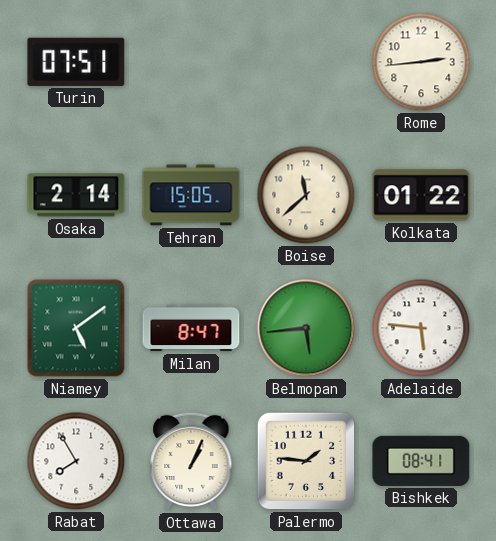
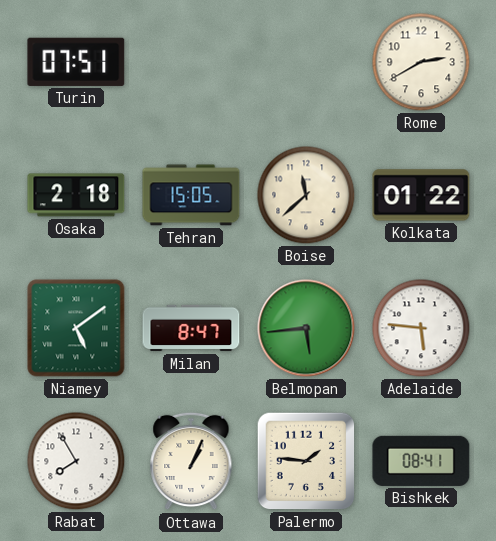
Rome: 2:44 -> 2:40
Osaka: 2:14 -> 2:18
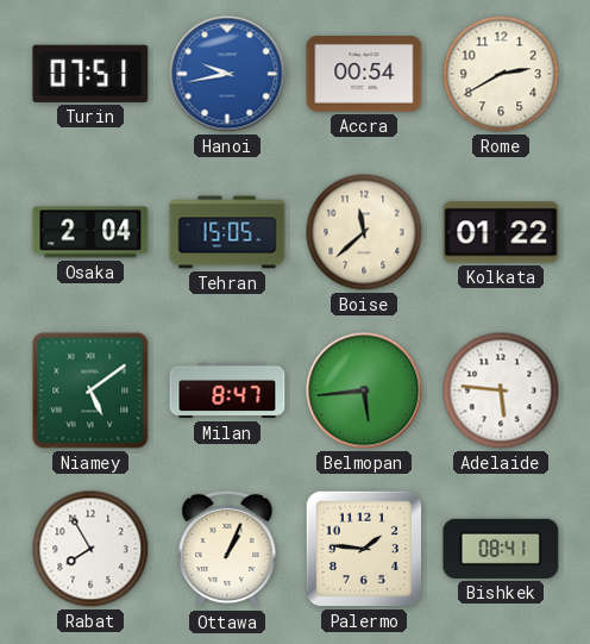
Hanoi: none -> 9:43
Accra: none -> 00:54
Osaka: 2:18 -> 2:04
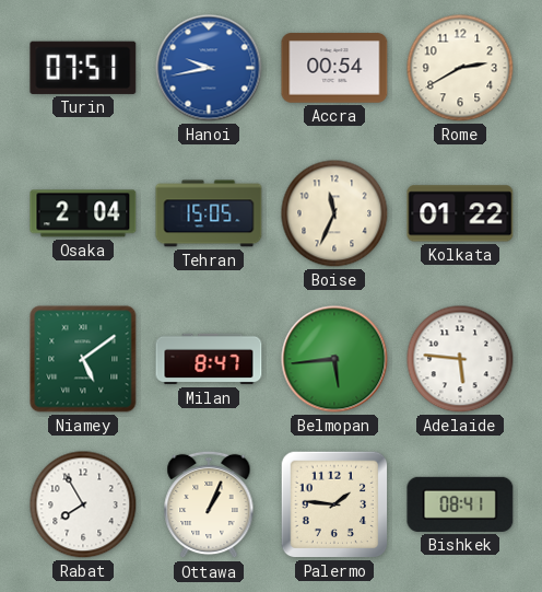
Boise: 11:38 -> 11:34
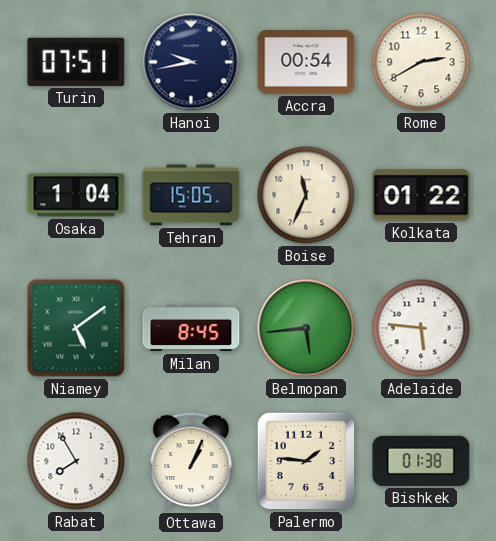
Hanoi dial: blue -> navy
Osaka: 2:04 -> 1:04
Milan: 8:47 -> 8:45
Bishkek: 08:41 -> 01:38
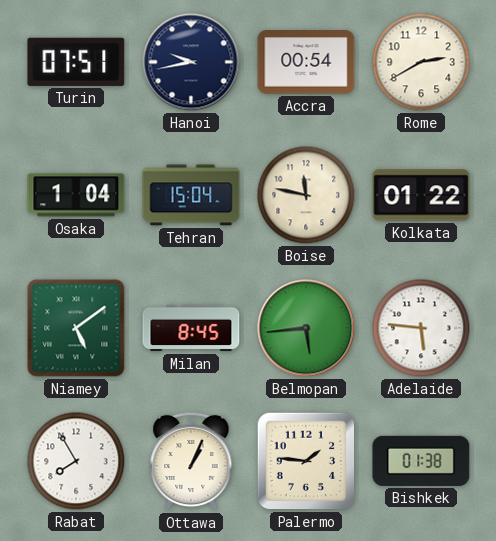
Tehran: 15:05 -> 15:04
Boise: 11:34 -> 11:47
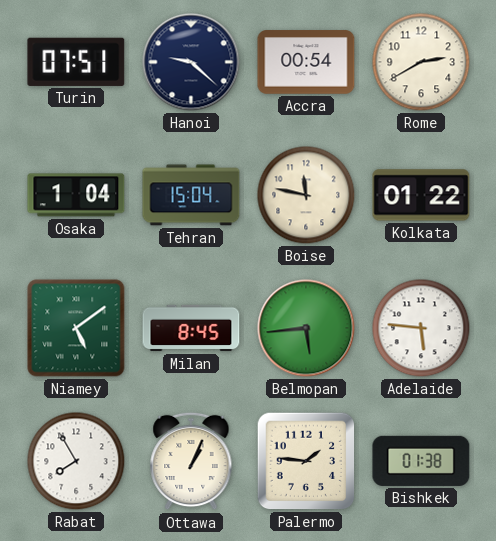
Hanoi: 9:43 -> 9:22
